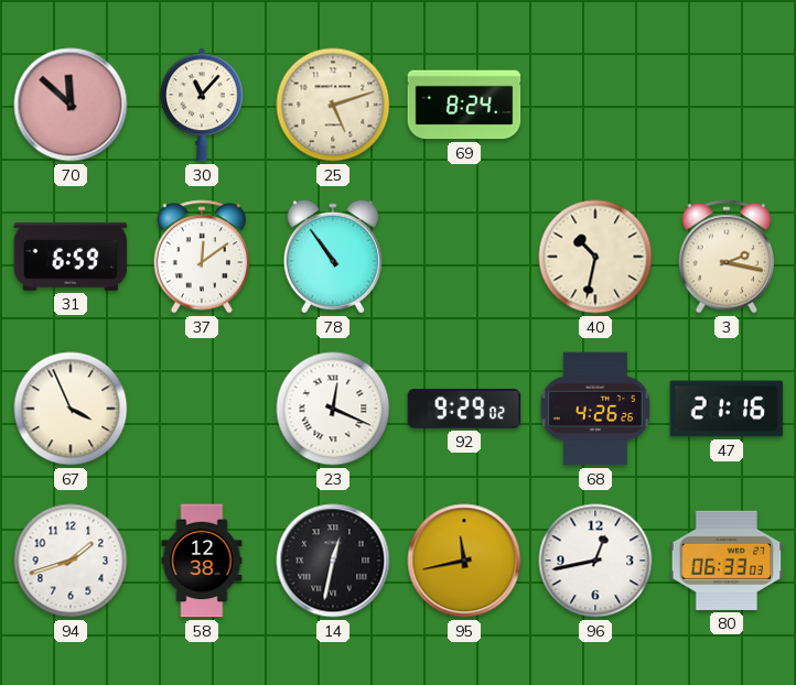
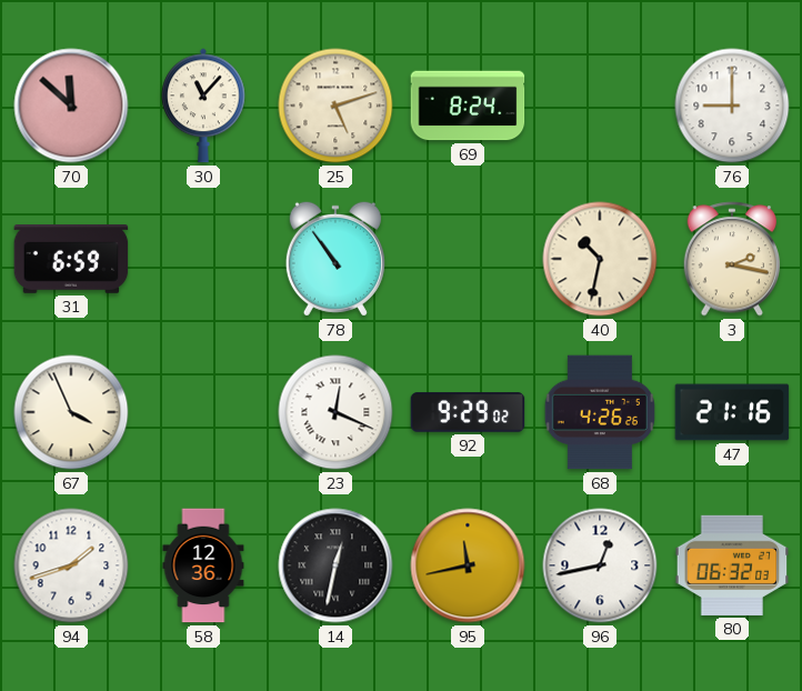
76: none -> 9:00
37: 12:09 -> none
58: 12:38 -> 12:36
80: 06:33 -> 06:32
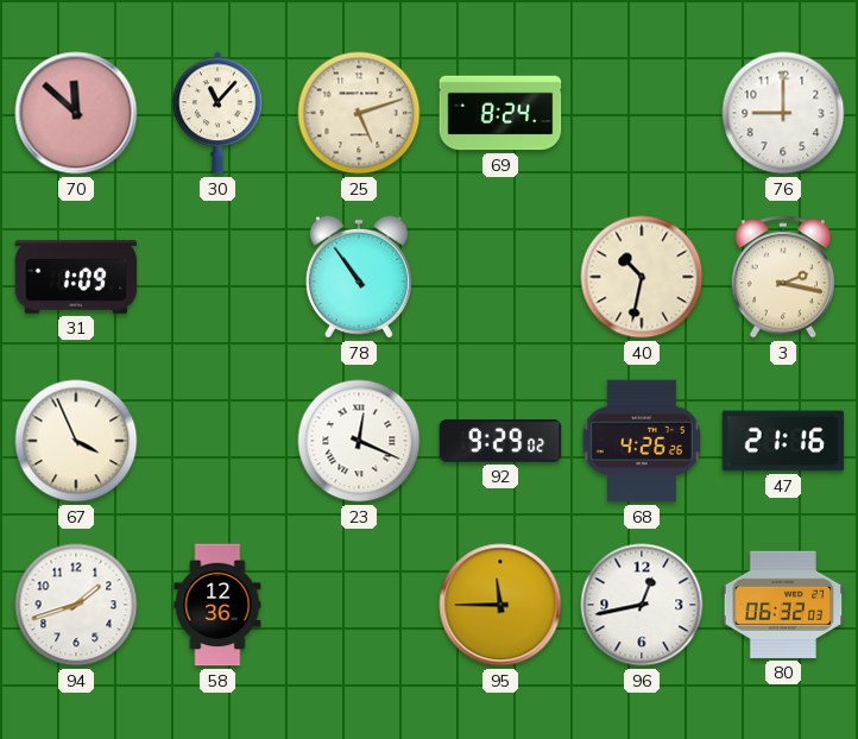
31: 6:59 -> 1:09
14: 12:32 -> none
95: 11:43 -> 11:45
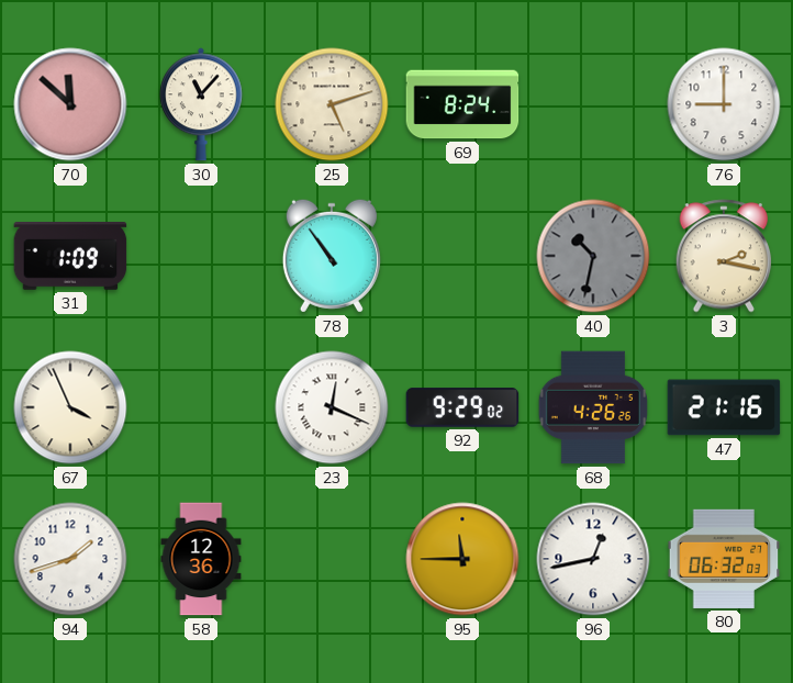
40 dial: cream -> grey
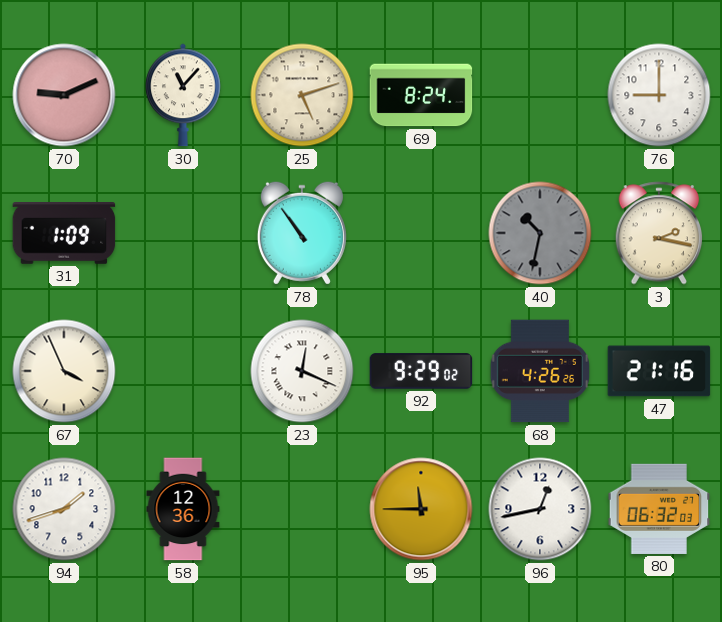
70: 11:52 -> 9:11
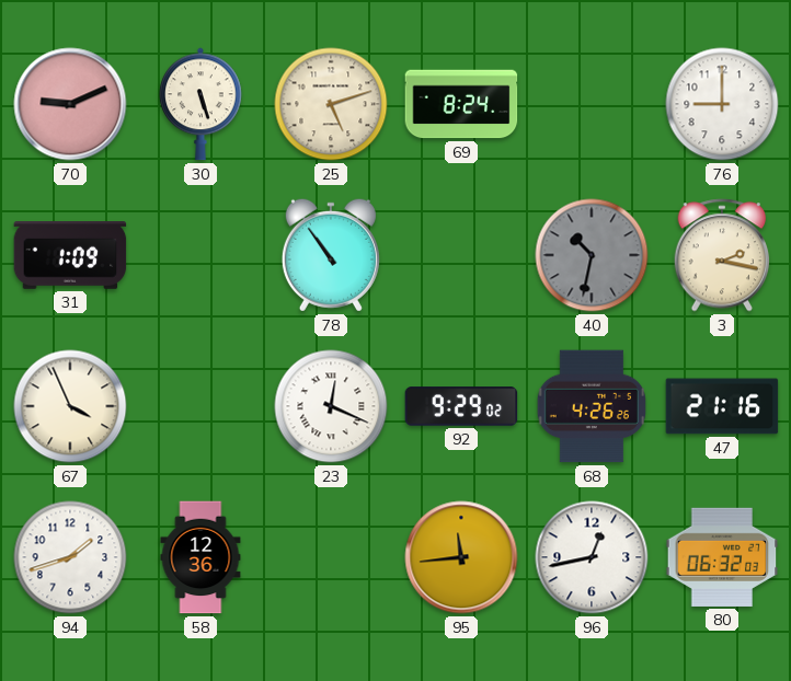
30: 11:07 -> 5:27
95: 11:45 -> 11:44
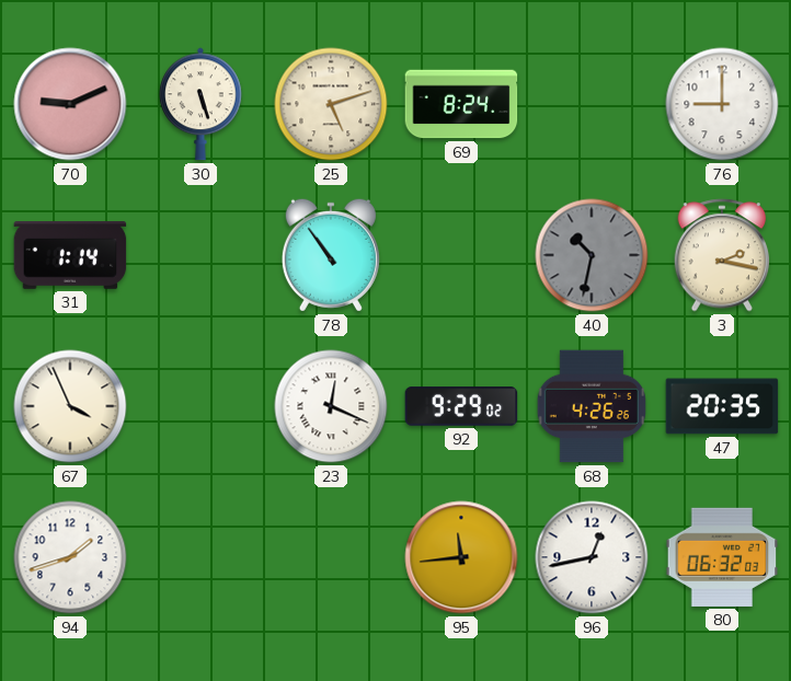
31: 1:09 -> 1:14
47: 21:16 -> 20:35
58: 12:36 -> none
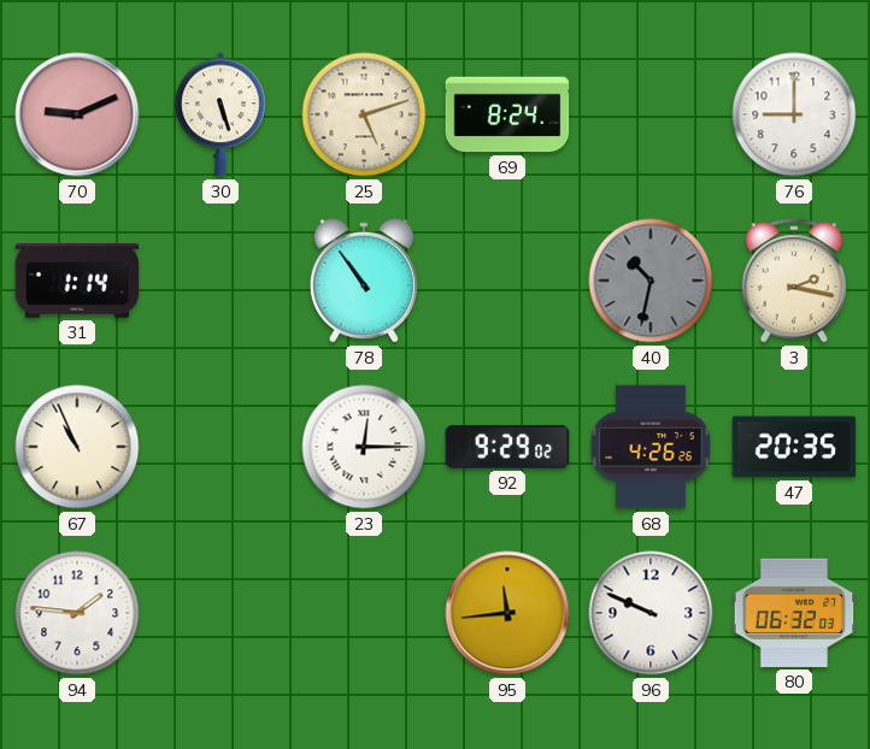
67: 3:56 -> 10:56
23: 12:19 -> 12:15
94: 1:42 -> 1:46
96: 12:43 -> 9:49
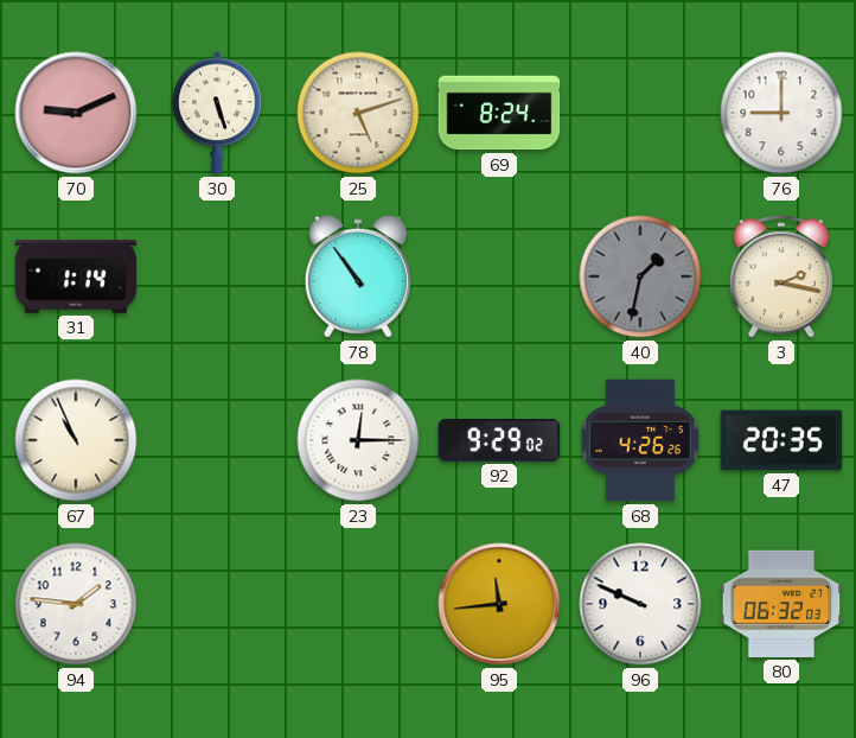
40: 10:32 -> 1:32
